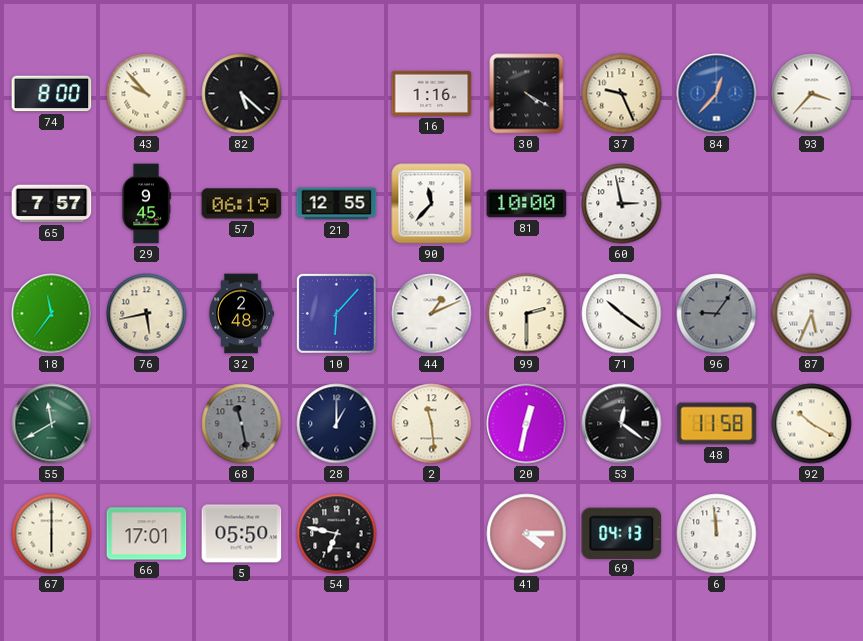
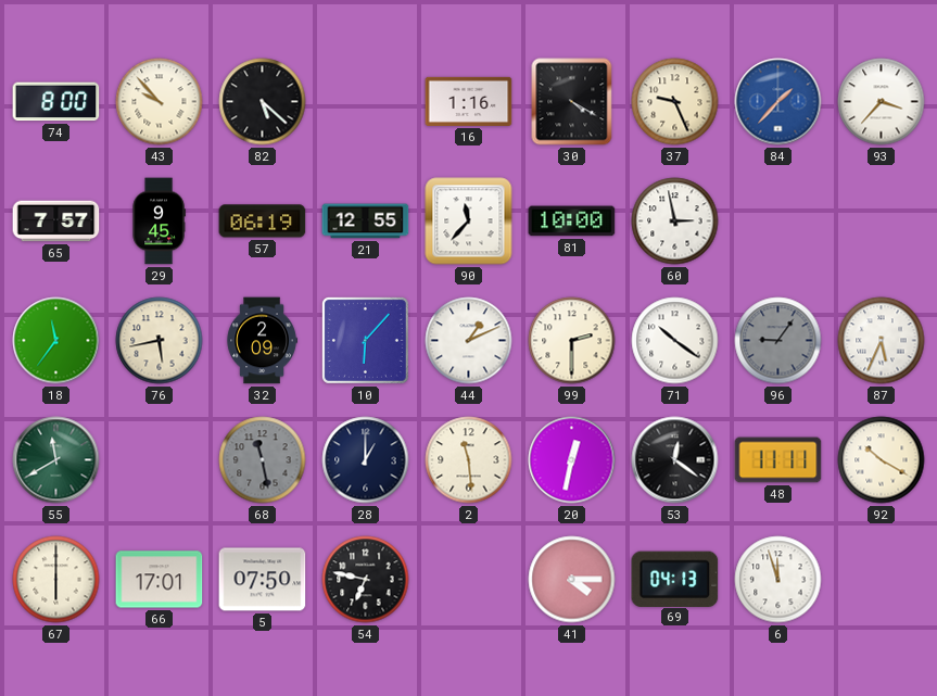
84: 12:37 -> 1:37
32: 2:48 -> 2:09
48: 11:58 -> 11:11
5: 05:50 -> 07:50
6: 11:59 -> 11:57
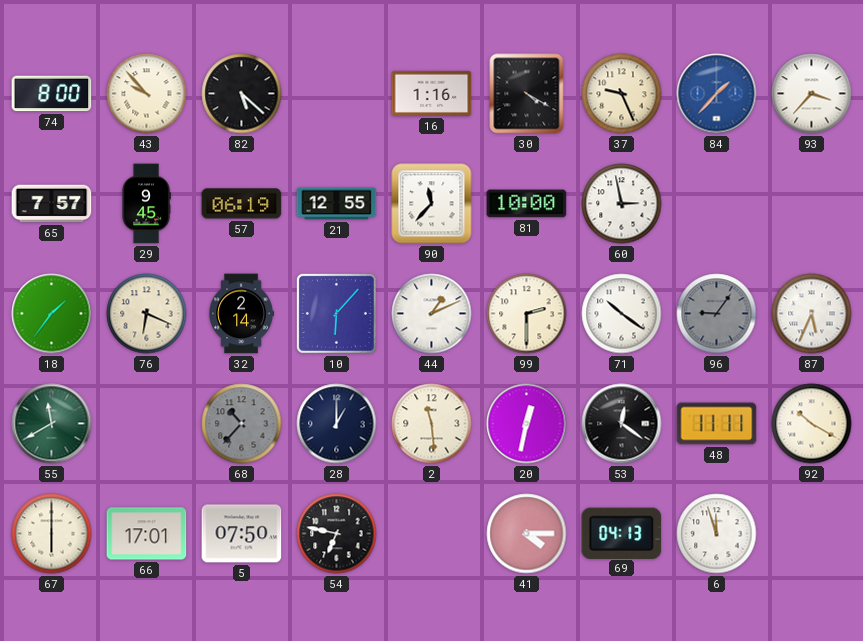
18: 11:36 -> 1:36
76: 5:43 -> 6:19
32: 2:09 -> 2:14
68: 11:28 -> 10:37
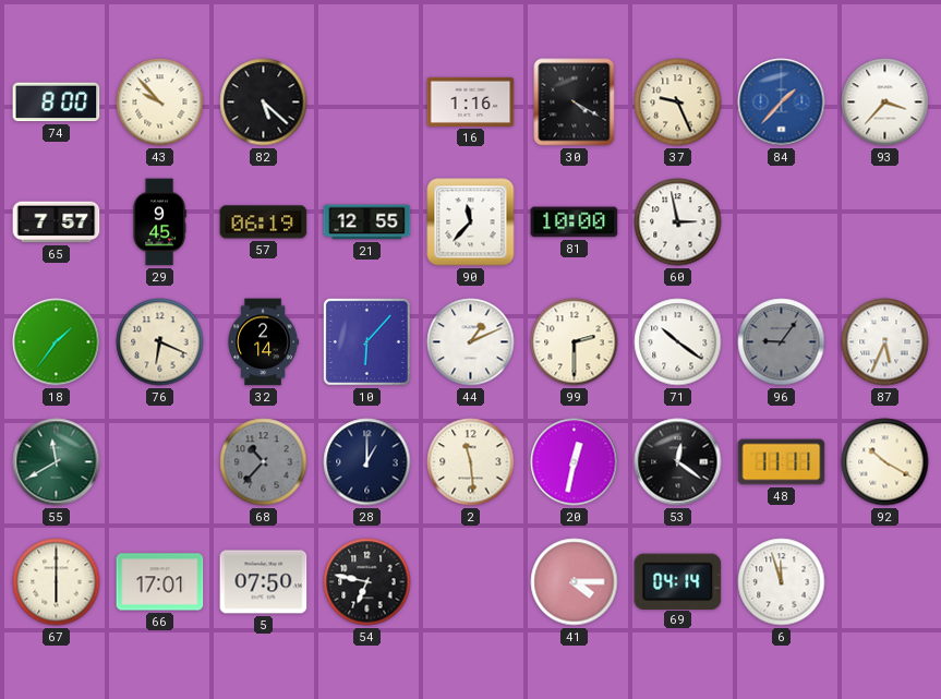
69: 04:13 -> 04:14
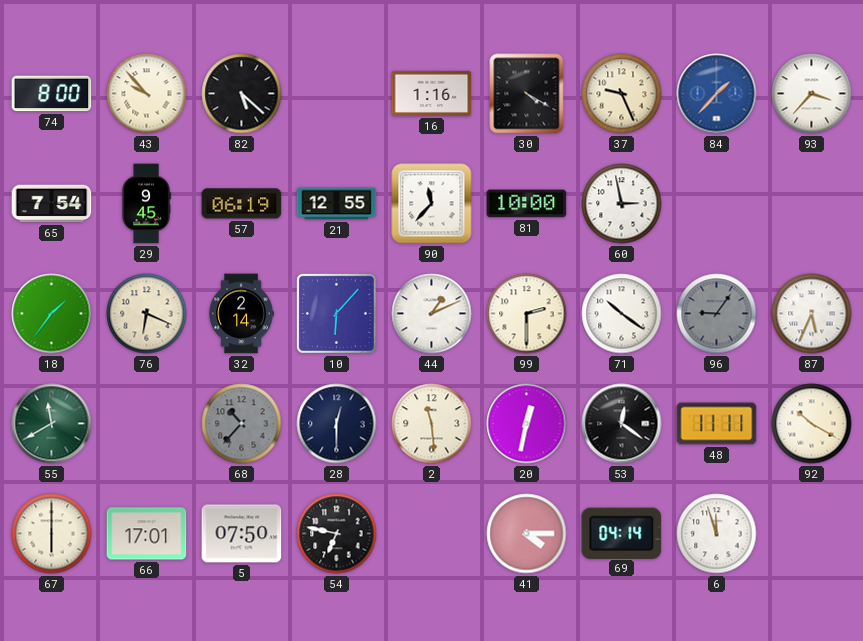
65: 7:57 -> 7:54
28: 1:00 -> 12:30
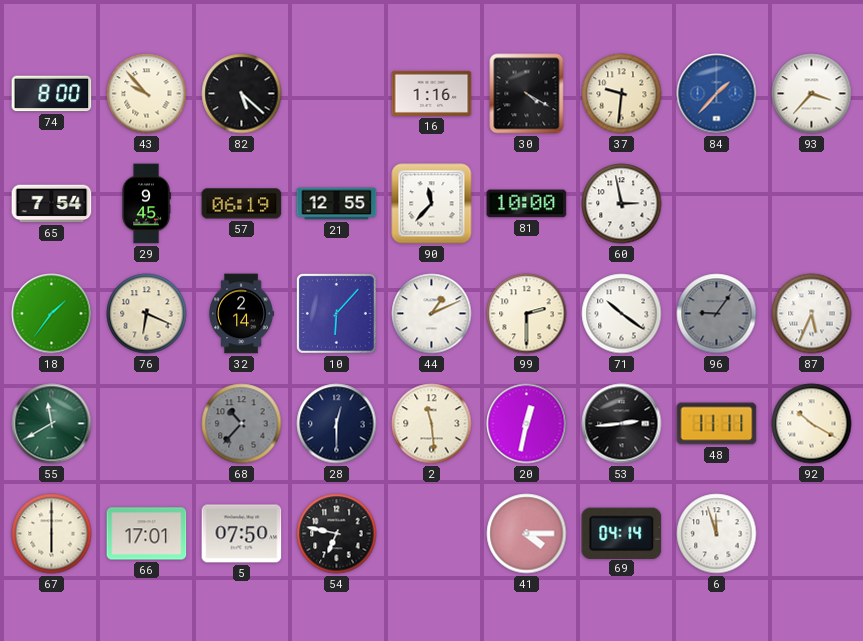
37: 9:26 -> 9:31
53: 12:21 -> 2:44
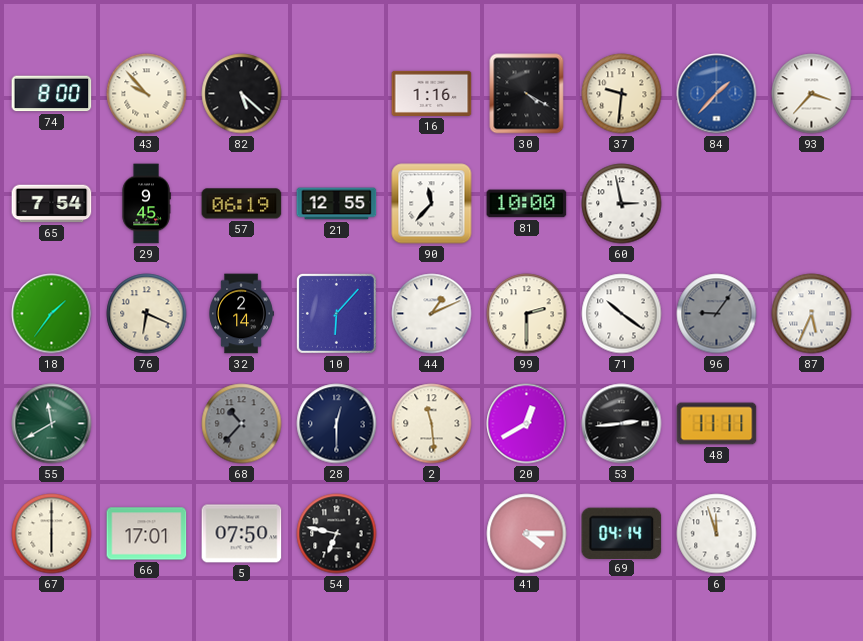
20: 12:32 -> 12:40
92: 10:20 -> none
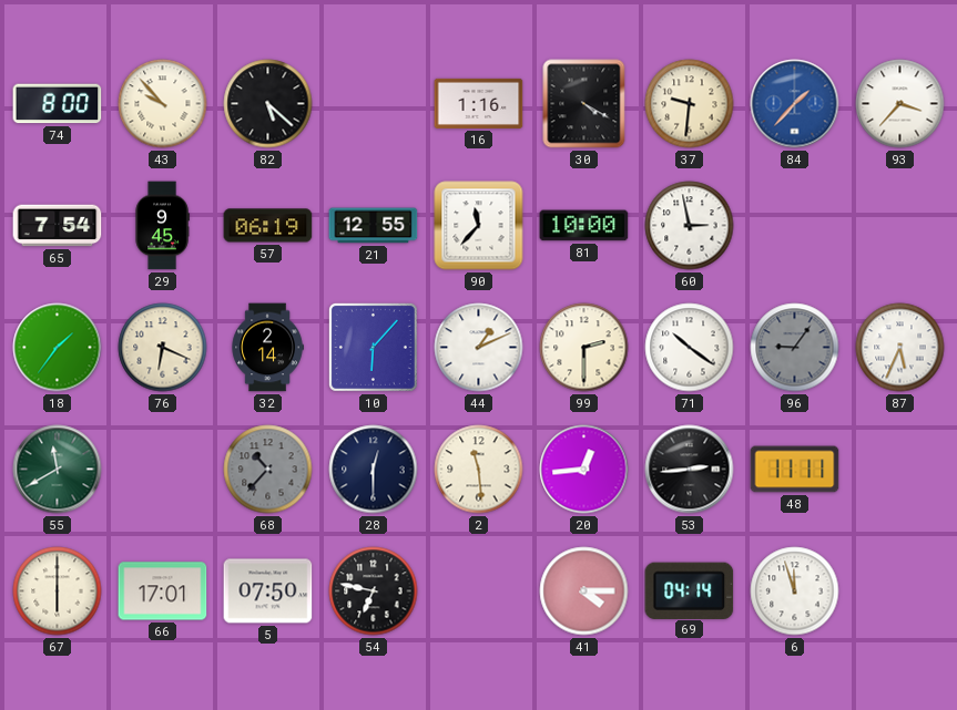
20: 12:40 -> 12:44
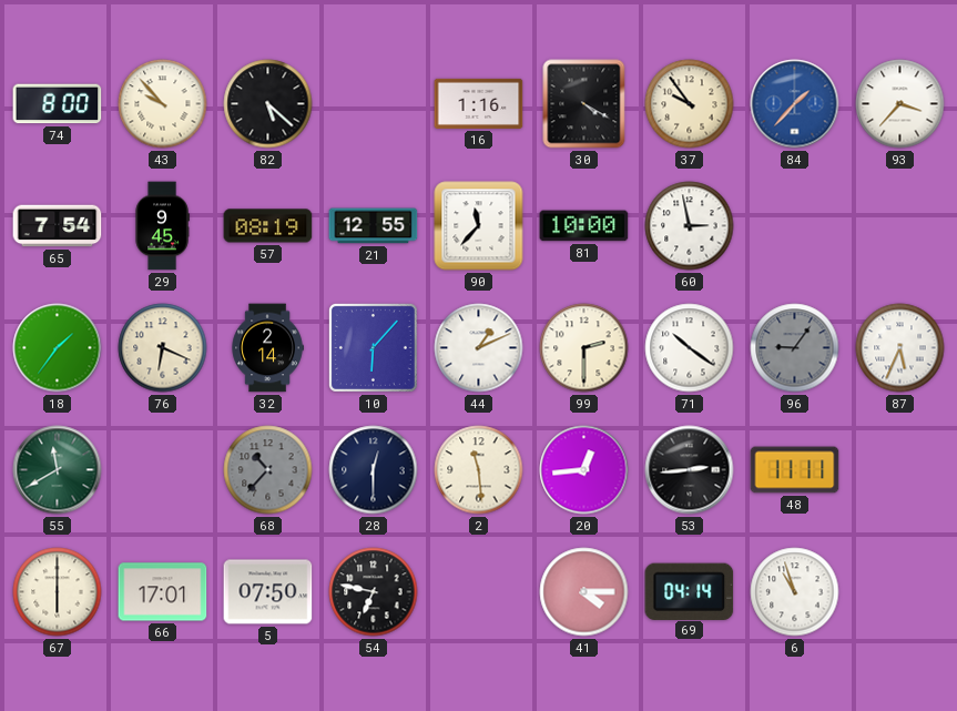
37: 9:31 -> 9:54
57: 06:19 -> 08:19
6: 11:57 -> 10:57
